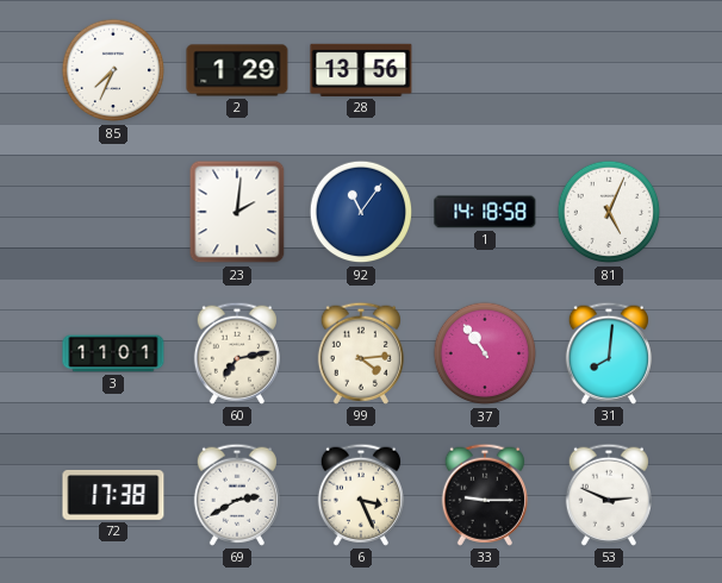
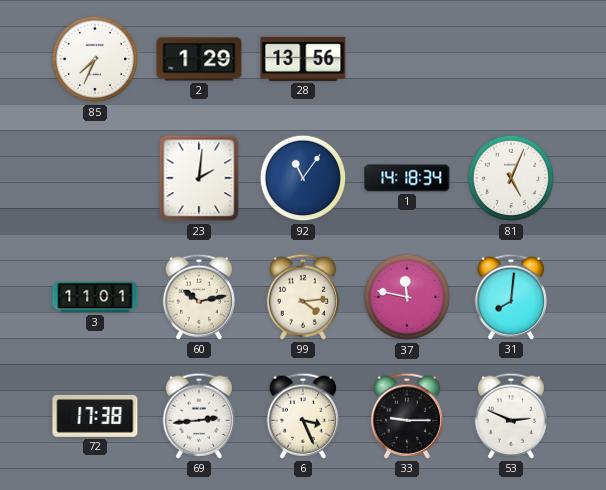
1: 14:18:58 -> 14:18:34
60: 7:13 -> 10:13
37: 10:54 -> 11:47
69: 2:40 -> 2:44
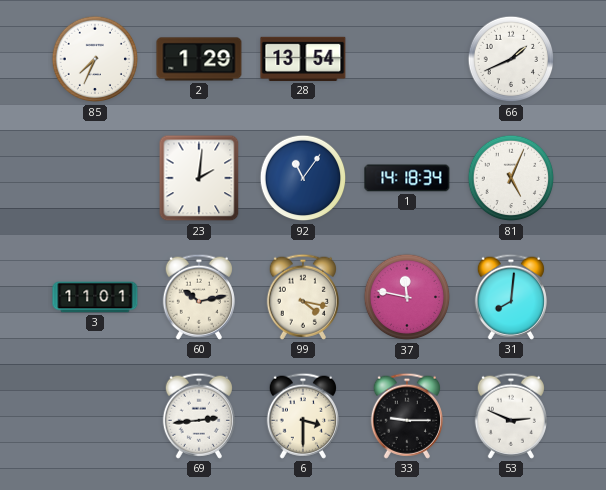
28: 13:56 -> 13:54
66: none -> 1:41
99: 4:14 -> 4:17
72: 17:38 -> none
6: 3:26 -> 3:30
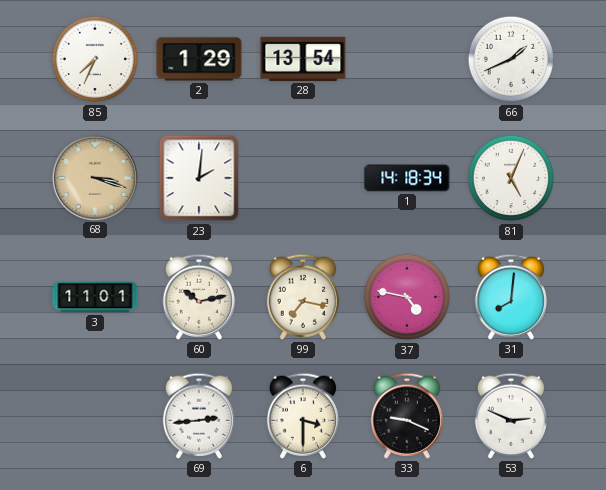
68: none -> 3:18
92: 11:06 -> none
99: 4:17 -> 7:17
37: 11:47 -> 4:47
33: 9:15 -> 9:19
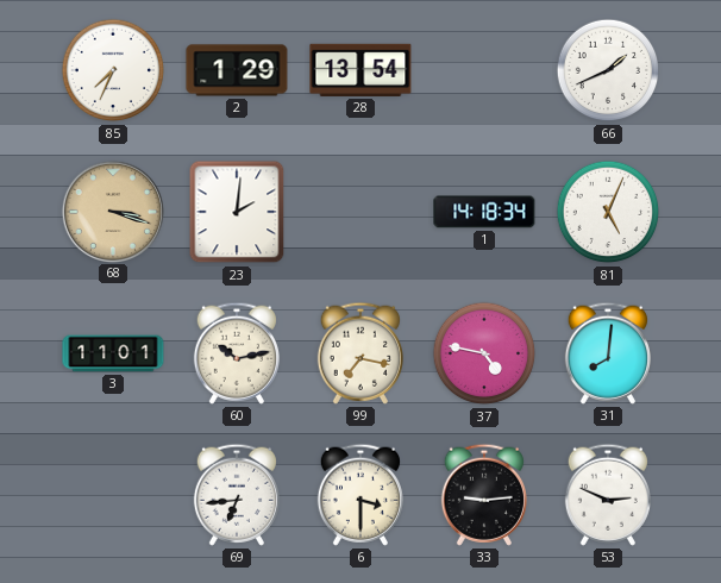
69: 2:44 -> 6:44
33: 9:19 -> 9:14
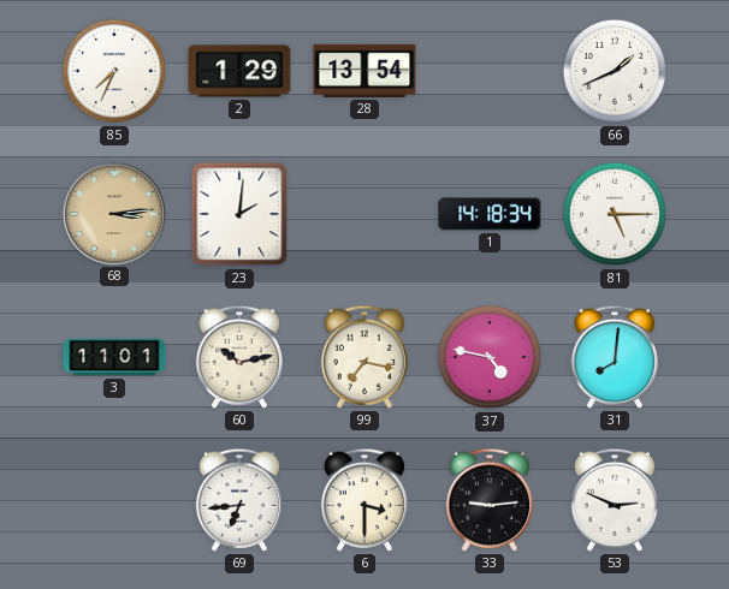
68: 3:18 -> 3:14
81: 5:04 -> 5:15
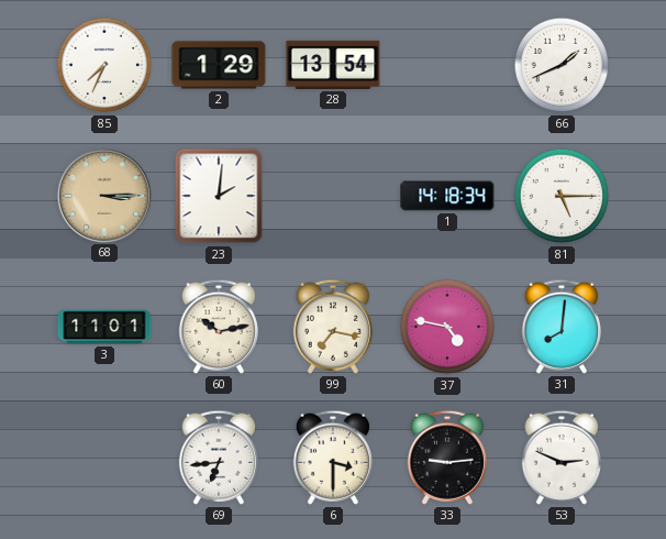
68: 3:14 -> 3:15
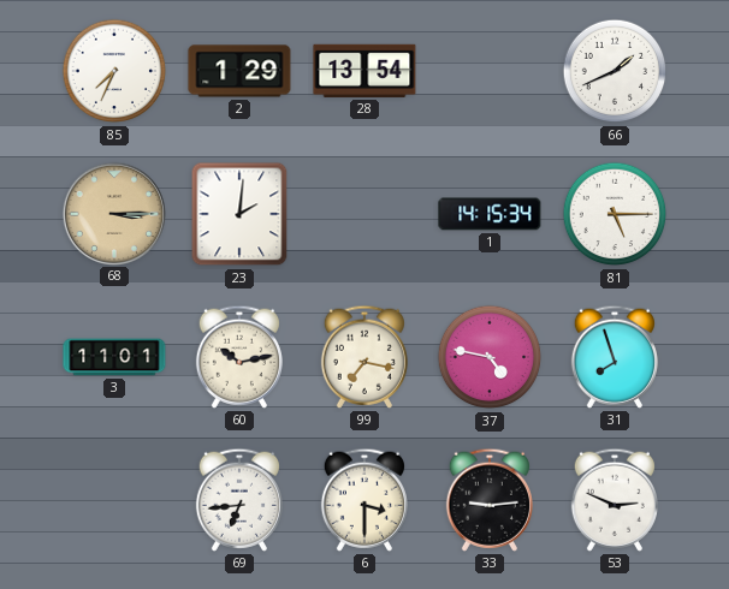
1: 14:18 -> 14:15
31: 8:01 -> 7:57
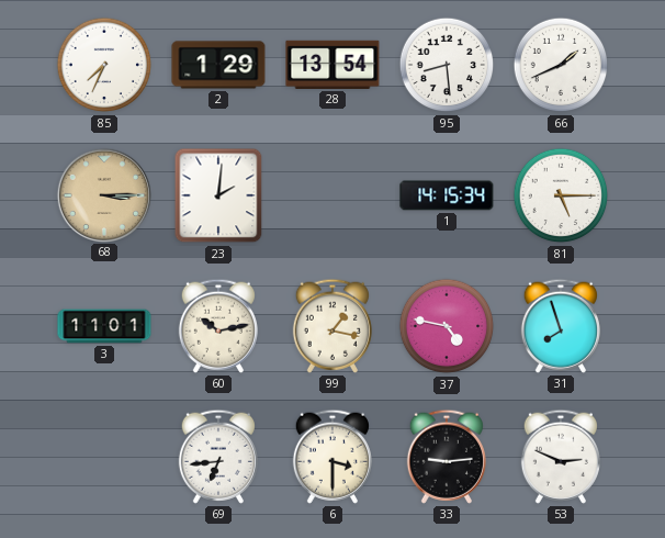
95: none -> 8:29
99: 7:17 -> 1:17
